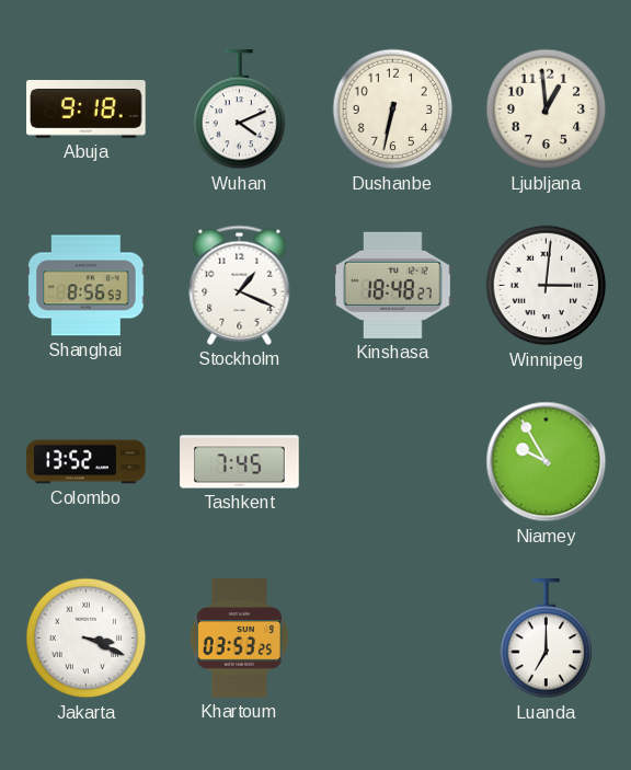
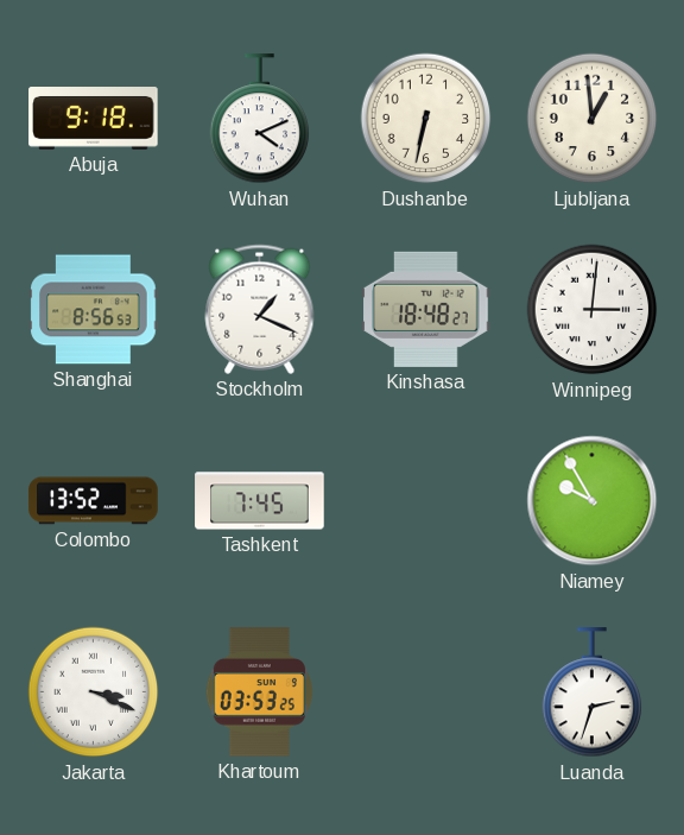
Luanda: 7:00 -> 2:33
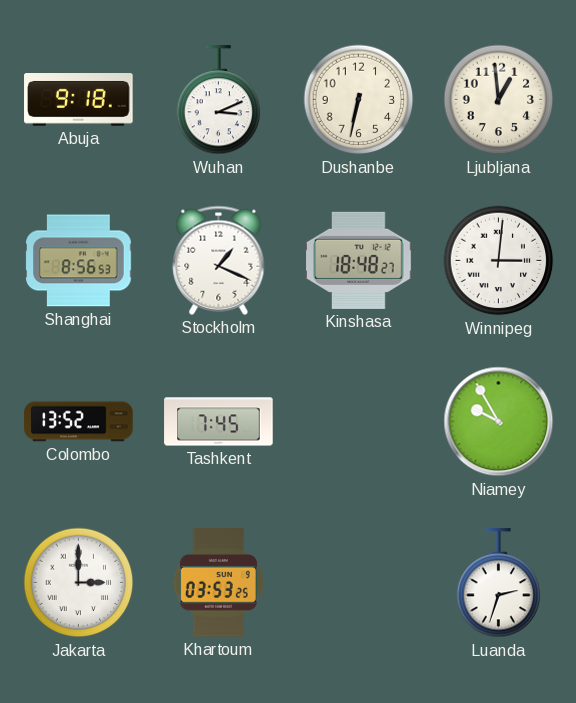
Wuhan: 4:11 -> 3:11
Jakarta: 3:19 -> 3:00
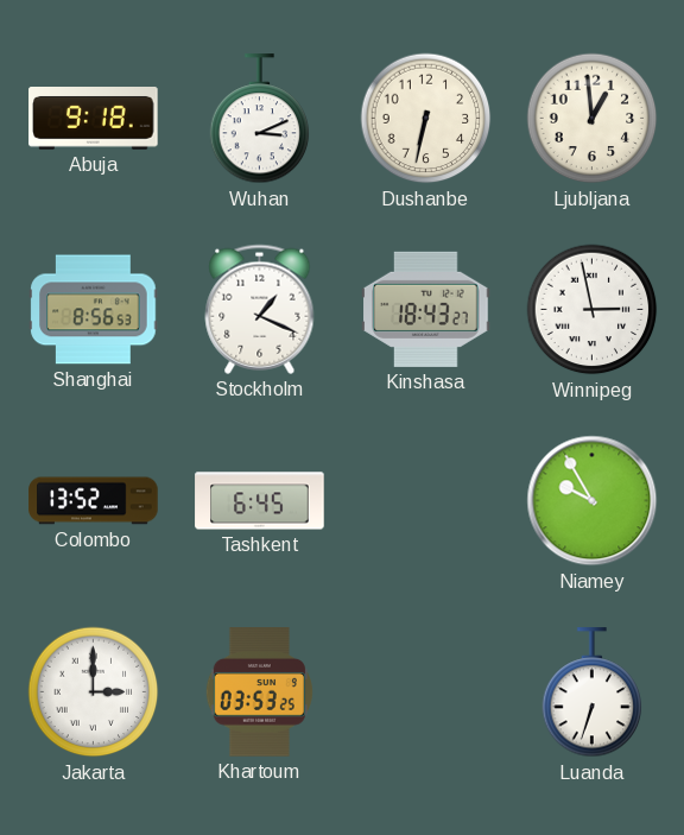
Kinshasa: 18:48 -> 18:43
Winnipeg: 3:01 -> 2:58
Tashkent: 7:45 -> 6:45
Luanda: 2:33 -> 6:33
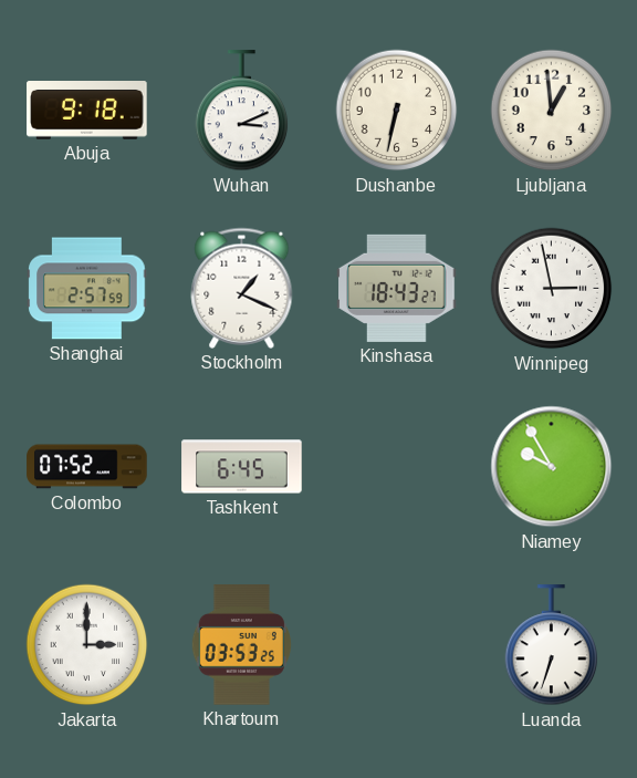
Shanghai: 8:56 -> 2:57
Colombo: 13:52 -> 07:52
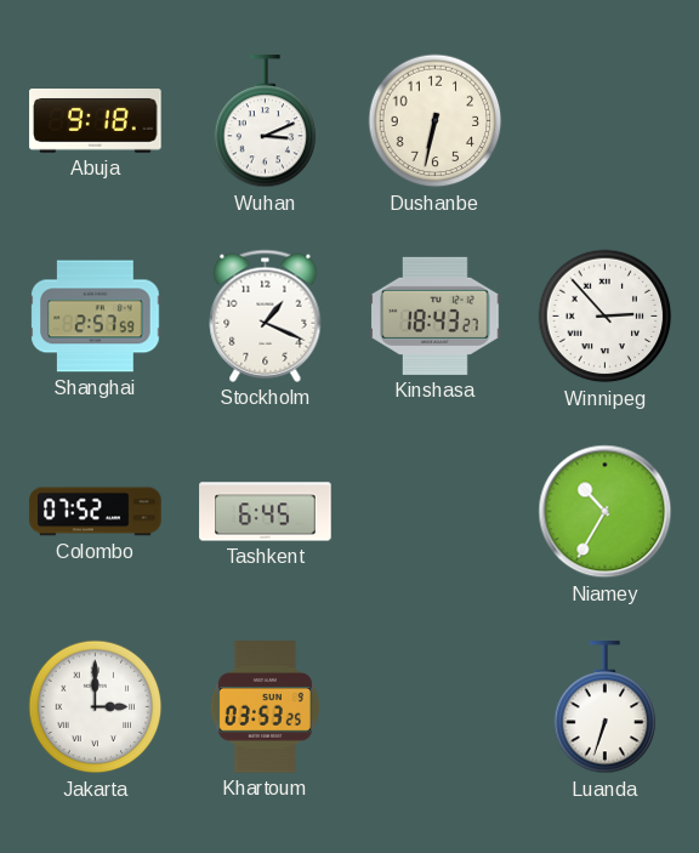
Ljubljana: 12:59 -> none
Winnipeg: 2:58 -> 2:53
Niamey: 9:55 -> 10:35
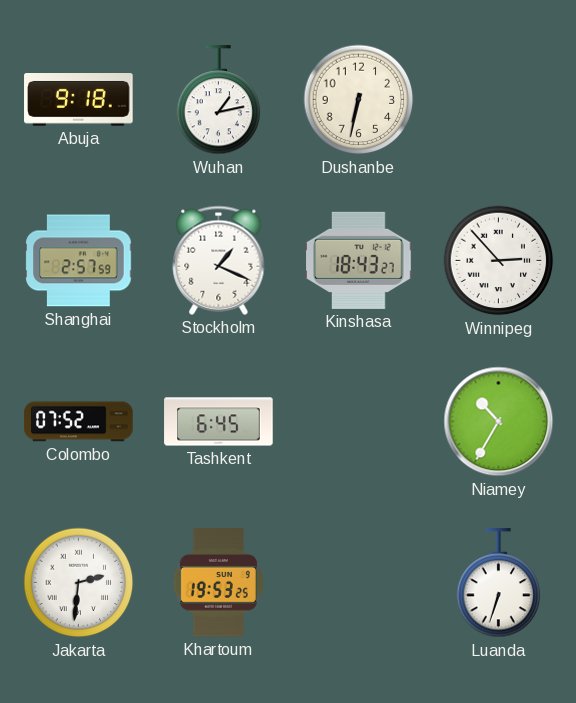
Wuhan: 3:11 -> 1:13
Jakarta: 3:00 -> 2:31
Khartoum: 03:53 -> 19:53
